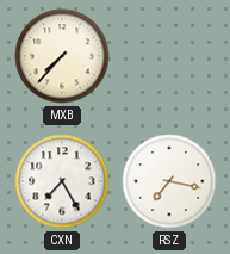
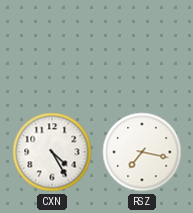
MXB: 7:37 -> none
CXN: 7:25 -> 4:25
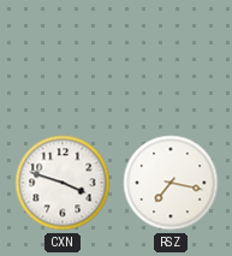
CXN: 4:25 -> 3:48
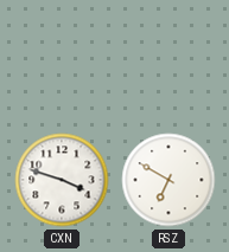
RSZ: 7:17 -> 6:50
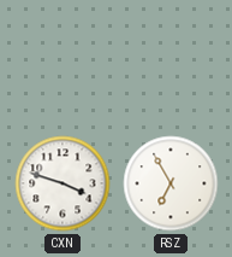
RSZ: 6:50 -> 6:55
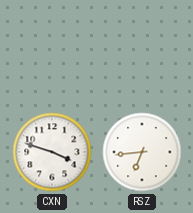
RSZ: 6:55 -> 6:44
